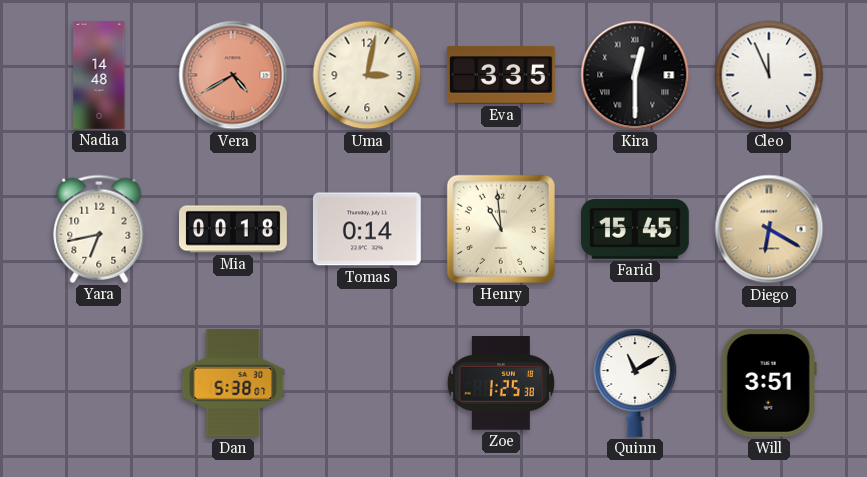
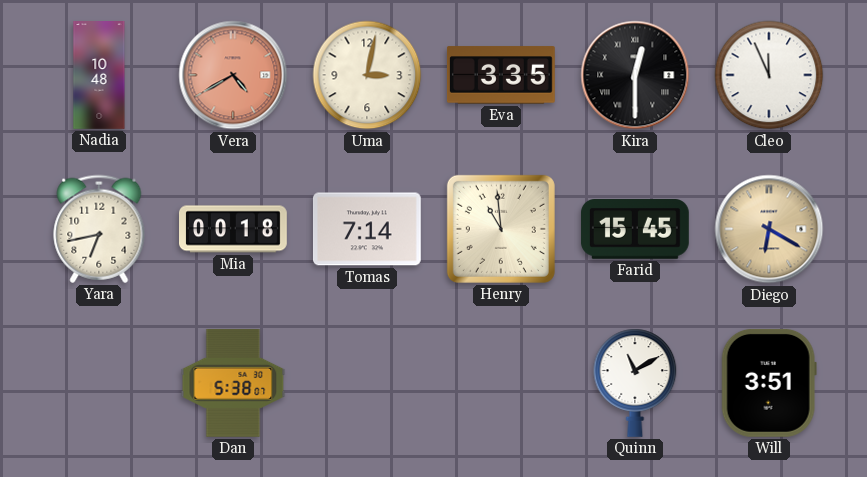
Nadia: 14:48 -> 10:48
Tomas: 0:14 -> 7:14
Zoe: 1:25 -> none
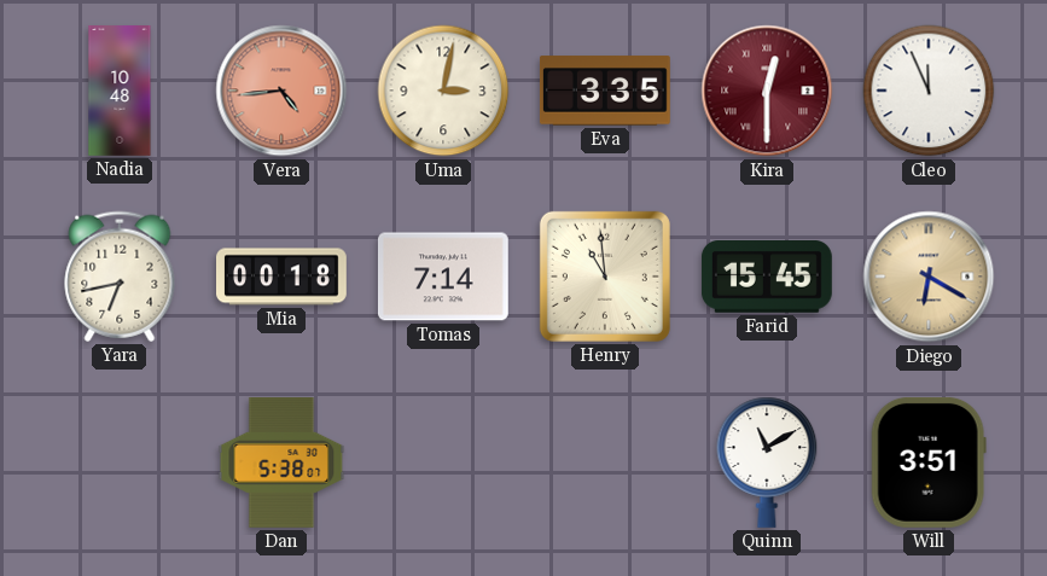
Vera: 4:40 -> 4:44
Kira dial: black -> burgundy
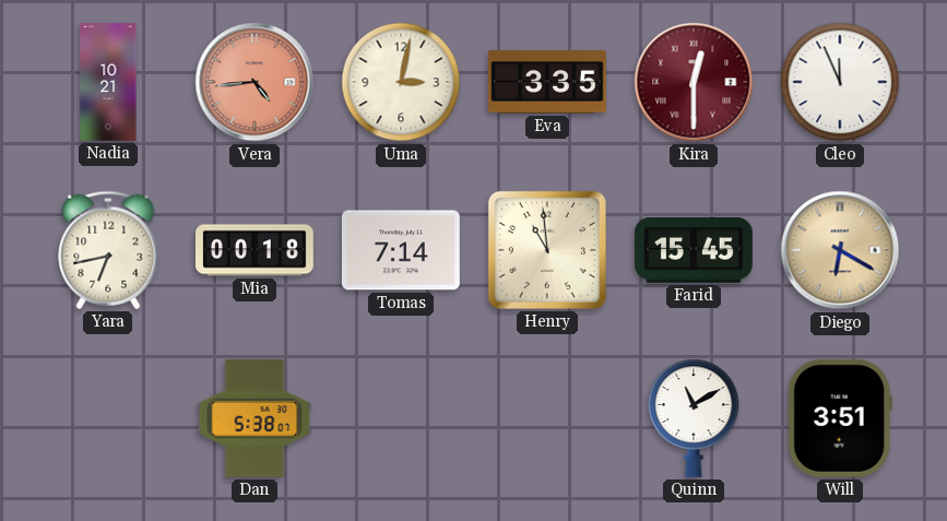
Nadia: 10:48 -> 10:21
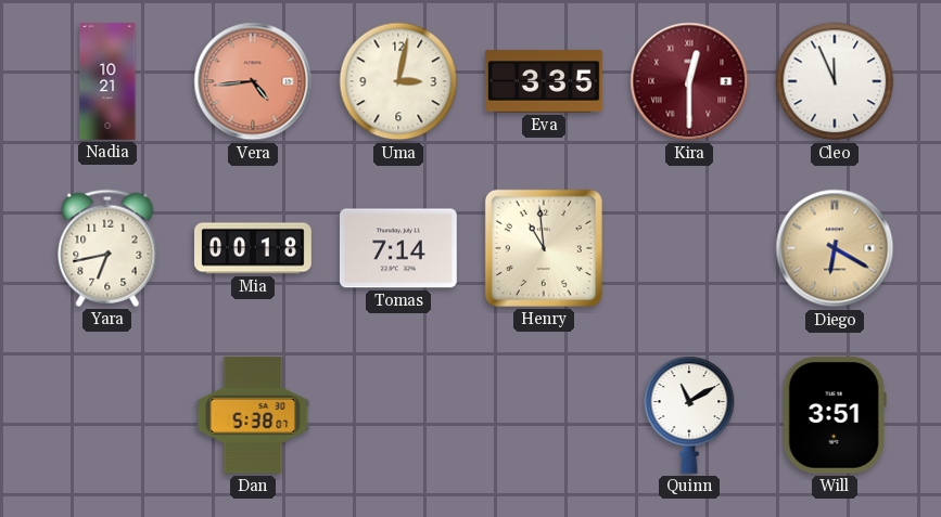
Farid: 15:45 -> none
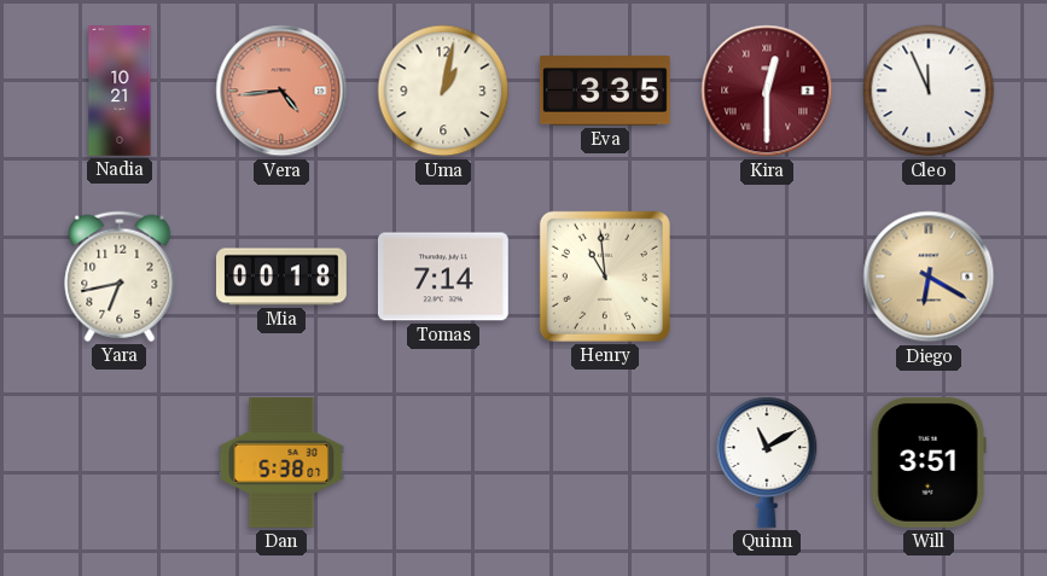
Uma: 3:02 -> 1:02
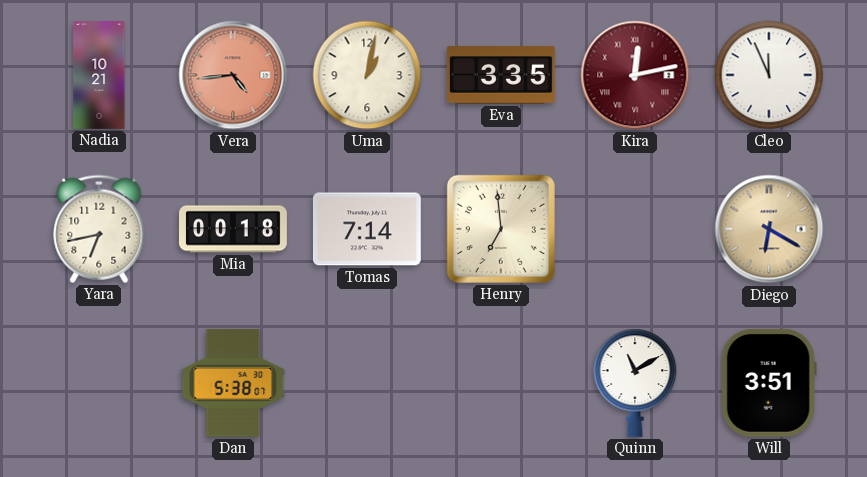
Kira: 12:30 -> 12:13
Henry: 10:59 -> 6:59
